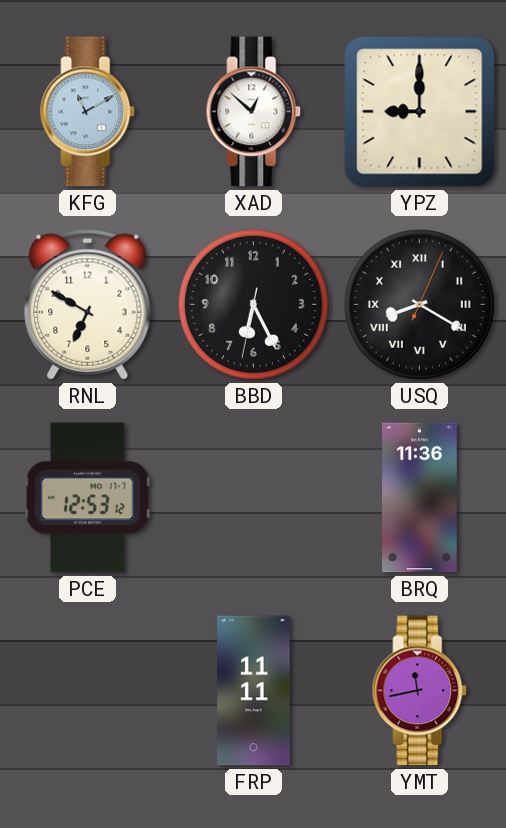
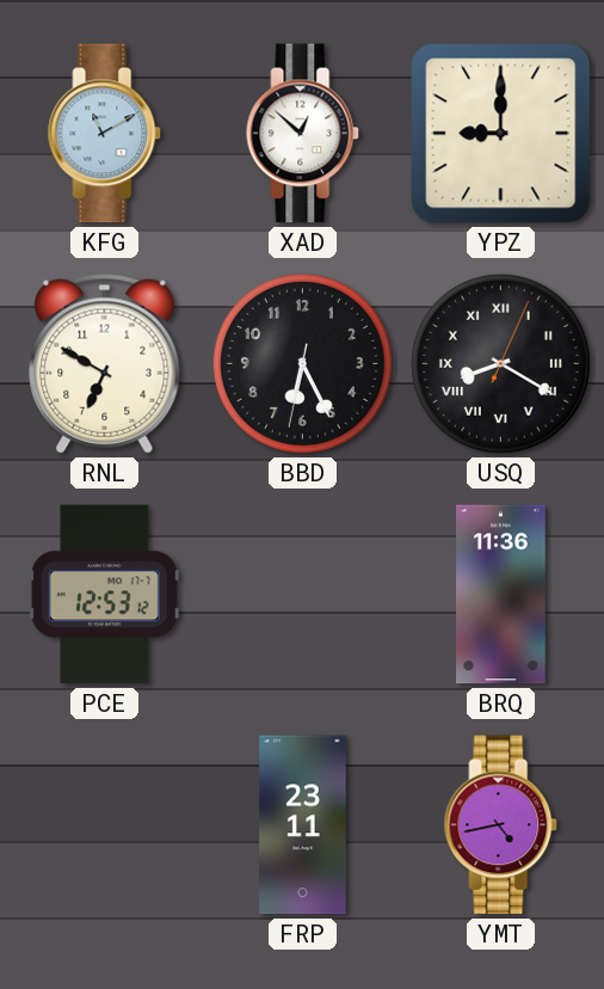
FRP: 11:11 -> 23:11
YMT: 11:43 -> 4:43
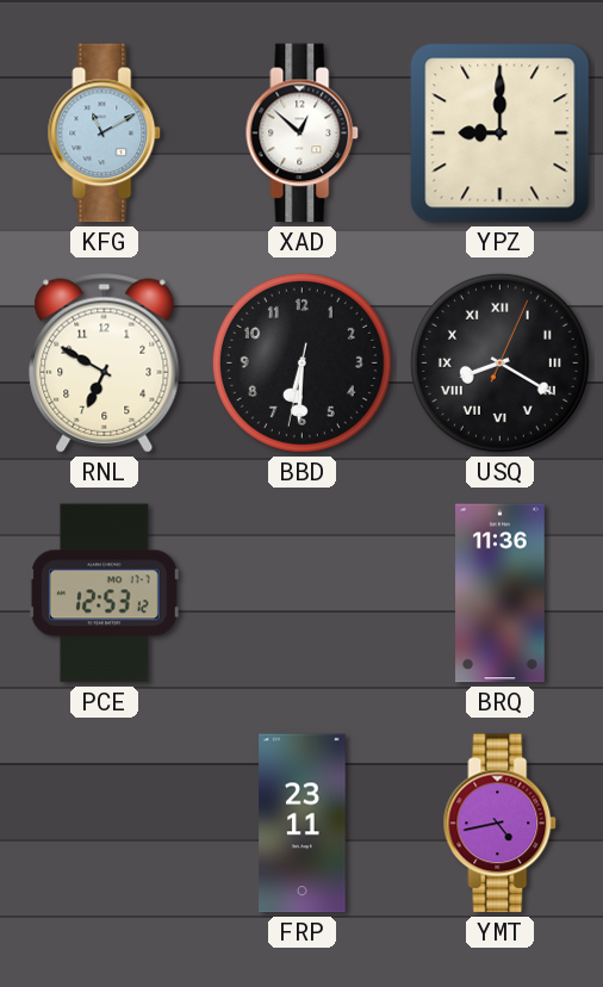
BBD: 6:25 -> 6:30
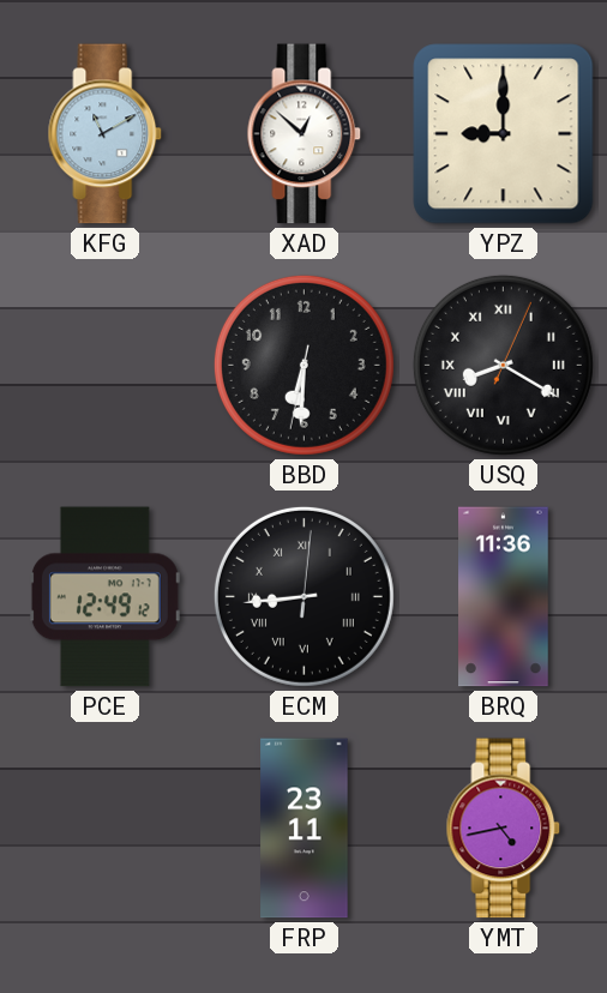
RNL: 6:50 -> none
PCE: 12:53 -> 12:49
ECM: none -> 8:44
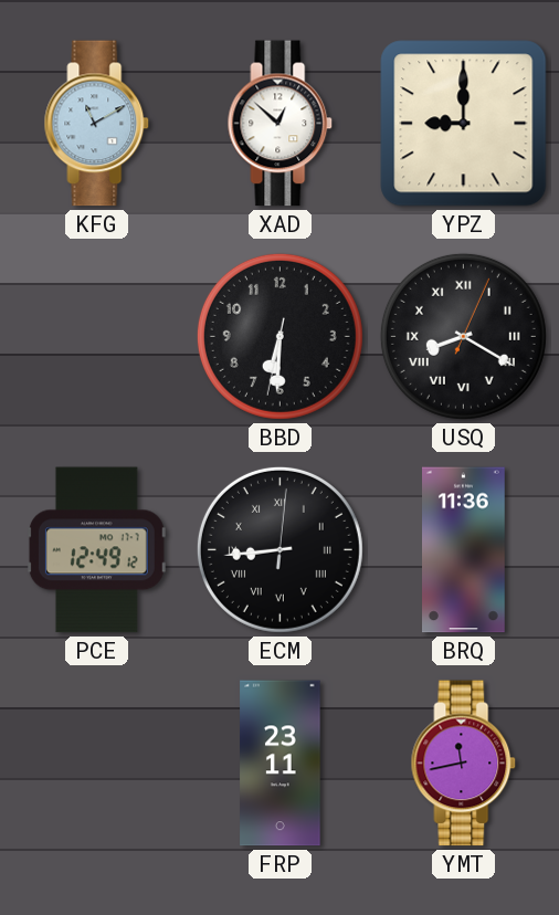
YMT: 4:43 -> 11:43
